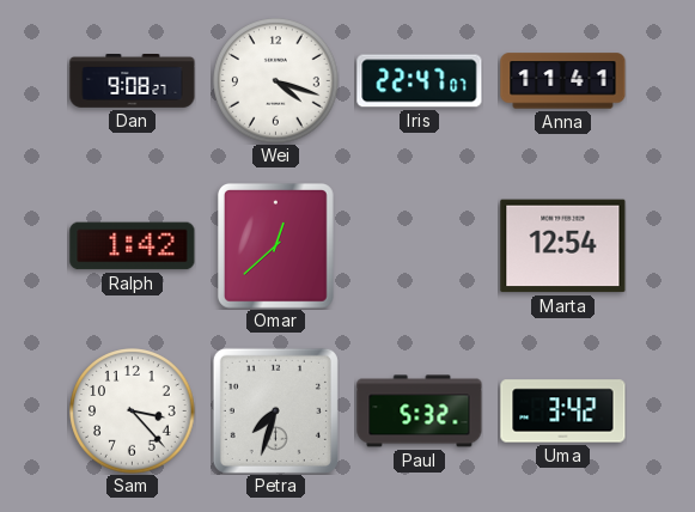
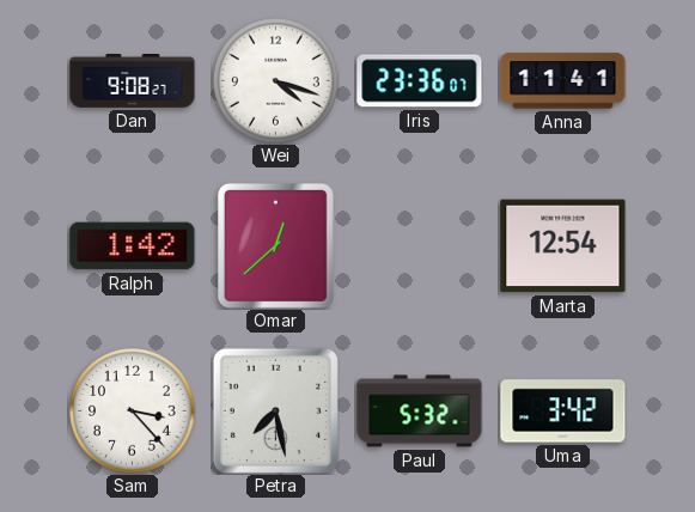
Iris: 22:47 -> 23:36
Petra: 7:33 -> 7:28
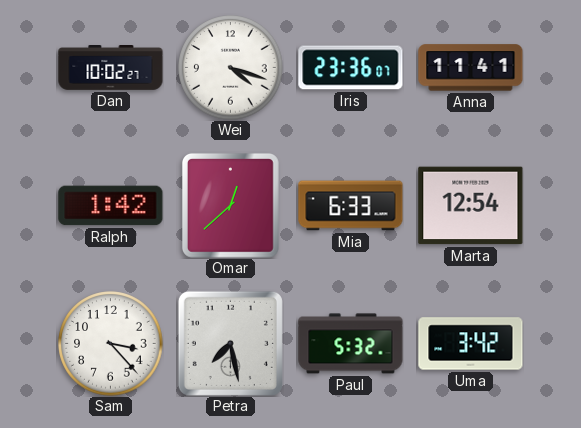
Dan: 9:08 -> 10:02
Mia: none -> 6:33
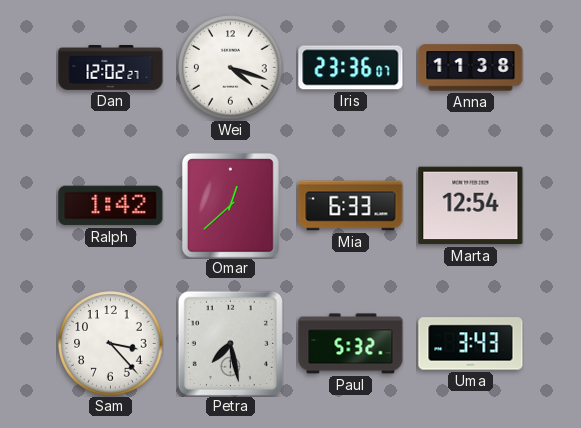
Dan: 10:02 -> 12:02
Anna: 11:41 -> 11:38
Uma: 3:42 -> 3:43
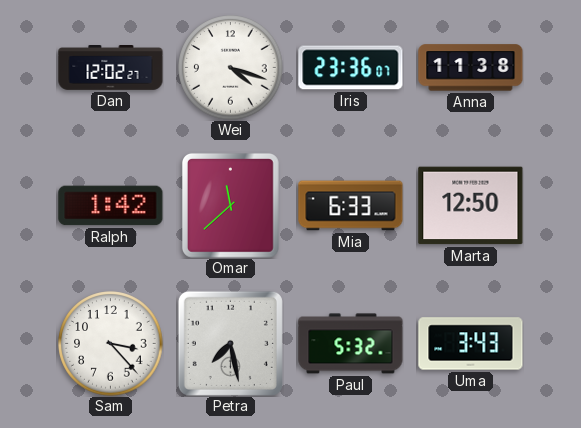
Omar: 12:38 -> 11:38
Marta: 12:54 -> 12:50
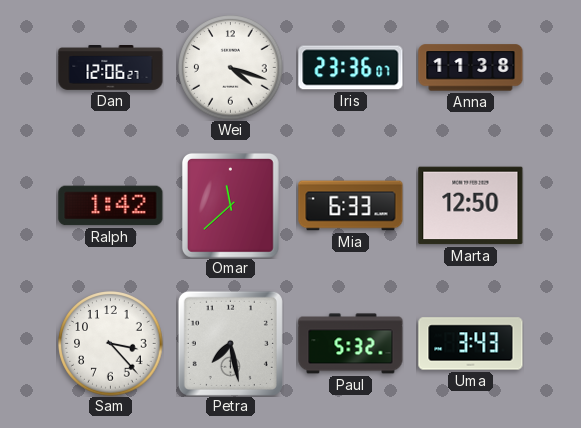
Dan: 12:02 -> 12:06
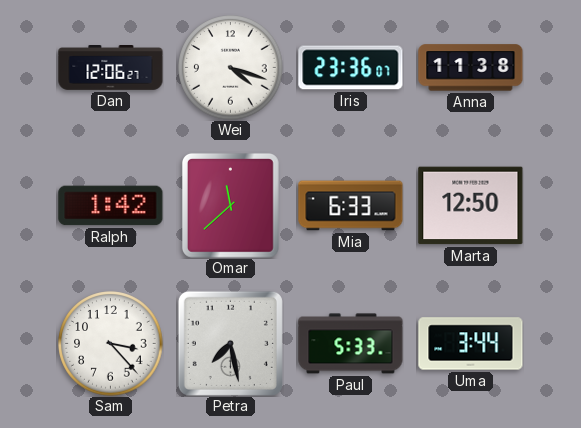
Paul: 5:32 -> 5:33
Uma: 3:43 -> 3:44
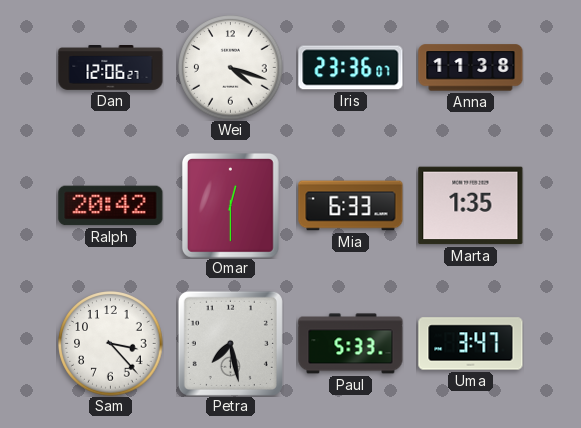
Ralph: 1:42 -> 20:42
Omar: 11:38 -> 12:30
Marta: 12:50 -> 1:35
Uma: 3:44 -> 3:47
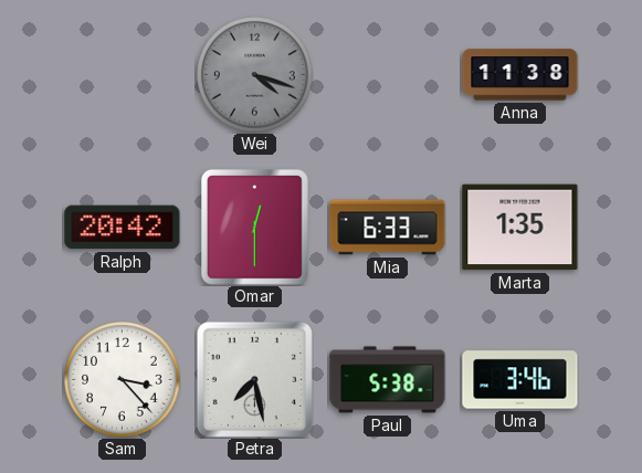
Dan: 12:06 -> none
Wei dial: white -> grey
Iris: 23:36 -> none
Paul: 5:33 -> 5:38
Uma: 3:47 -> 3:46
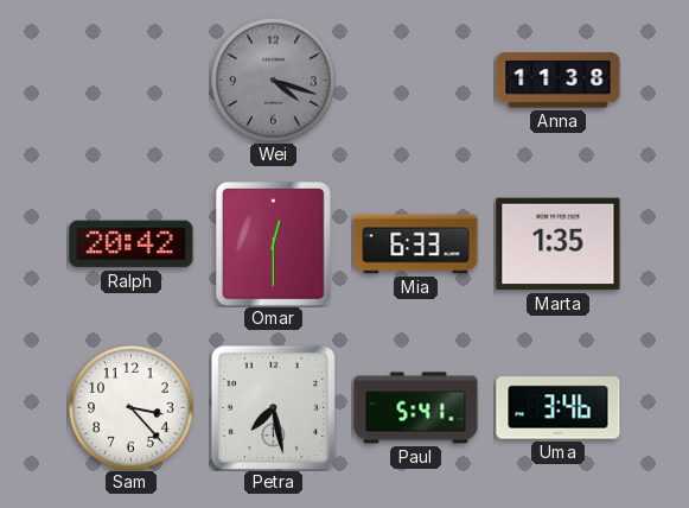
Paul: 5:38 -> 5:41
